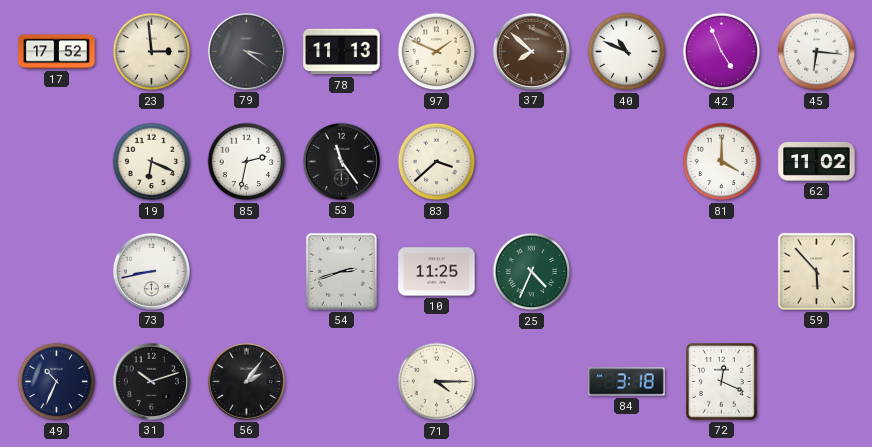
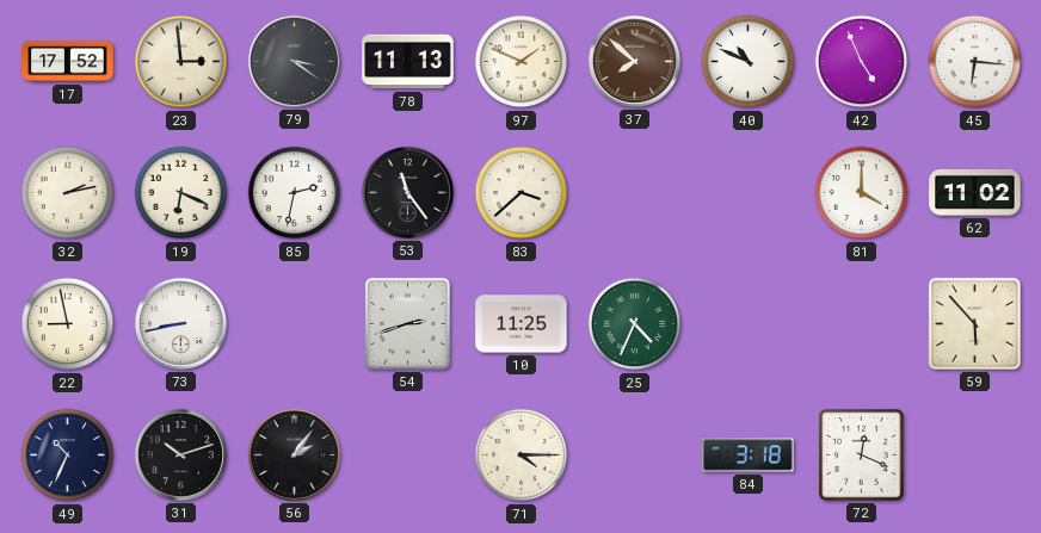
32: none -> 2:13
22: none -> 8:58
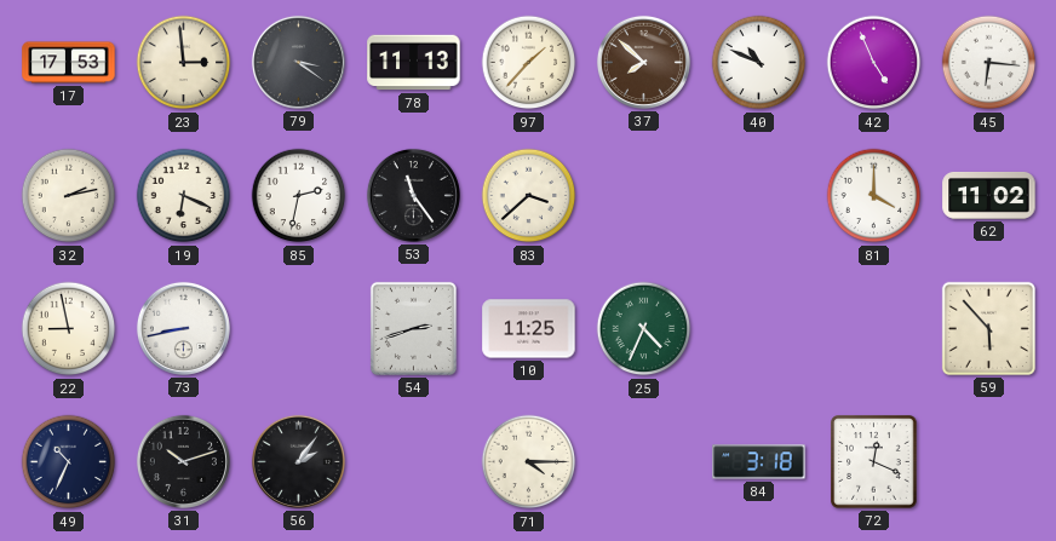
17: 17:52 -> 17:53
97: 1:49 -> 1:37
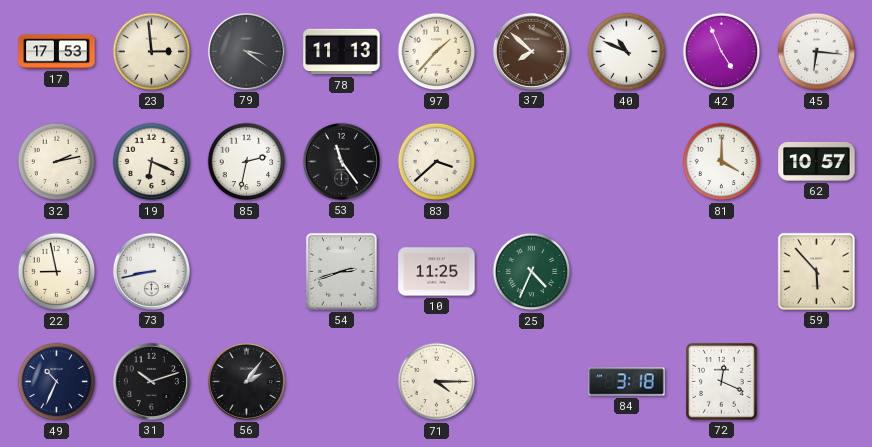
62: 11:02 -> 10:57
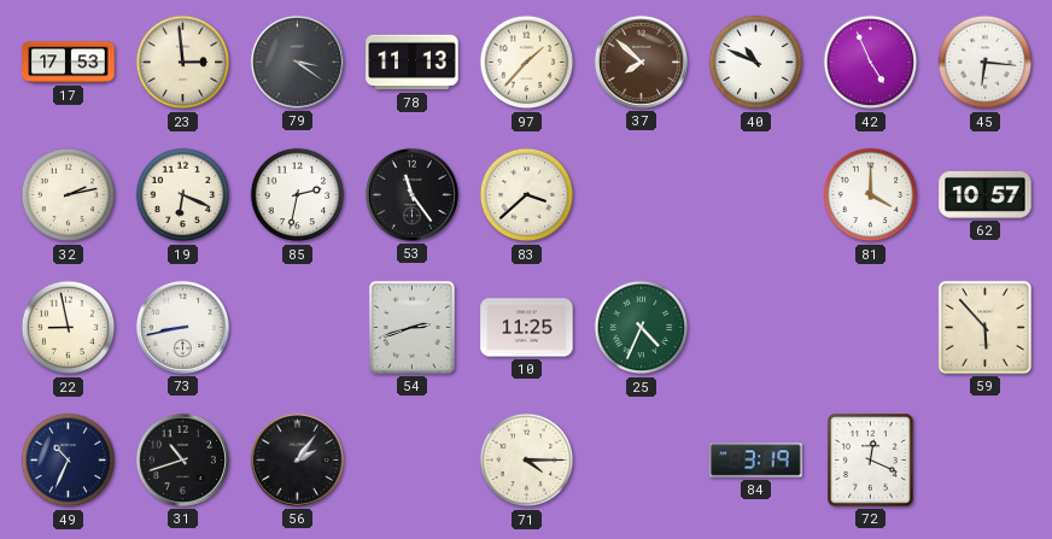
31: 10:12 -> 10:42
84: 3:18 -> 3:19
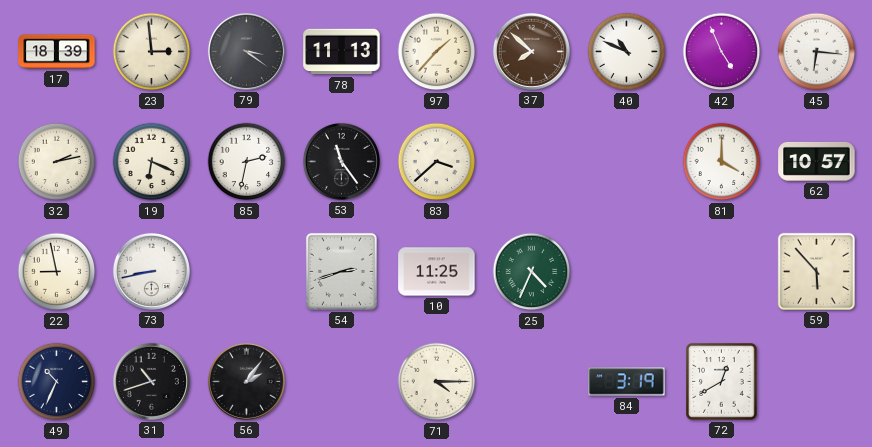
17: 17:53 -> 18:39
72: 12:19 -> 12:40
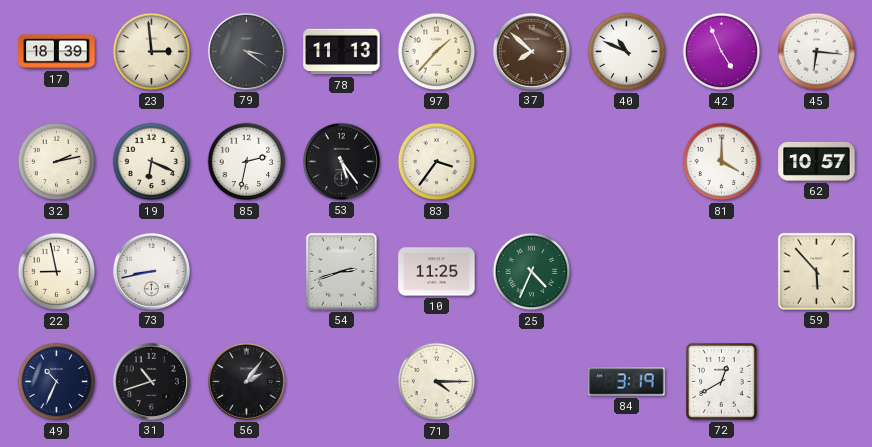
53: 11:24 -> 5:24
83: 3:38 -> 3:36
